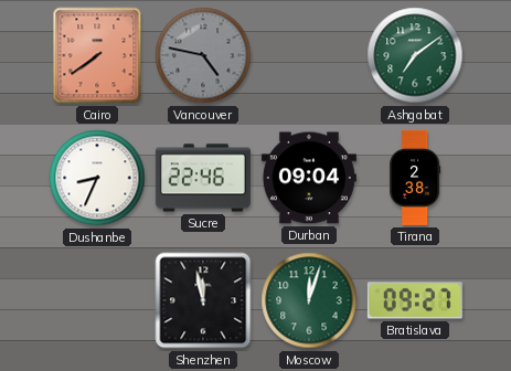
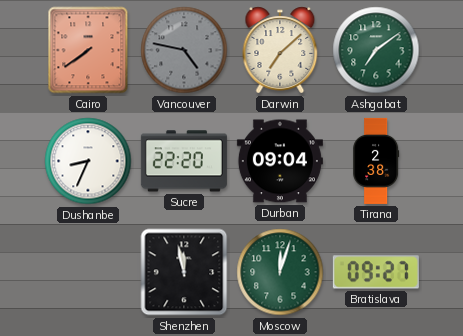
Darwin: none -> 7:08
Sucre: 22:46 -> 22:20
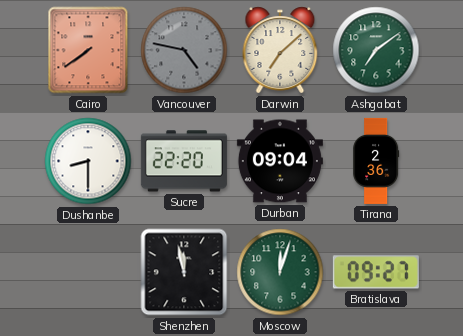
Dushanbe: 8:34 -> 8:30
Tirana: 2:38 -> 2:36
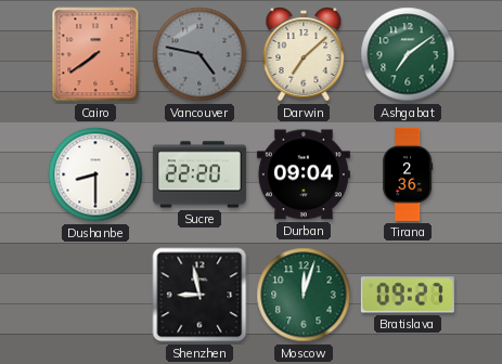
Shenzhen: 11:58 -> 8:58
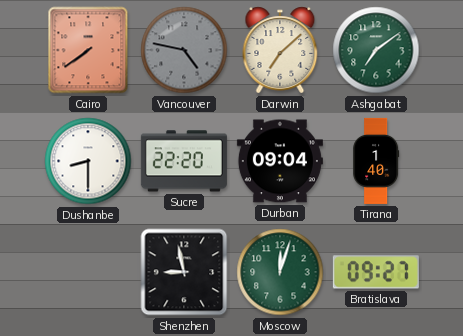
Tirana: 2:36 -> 1:40
